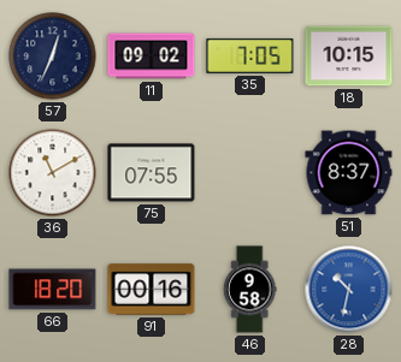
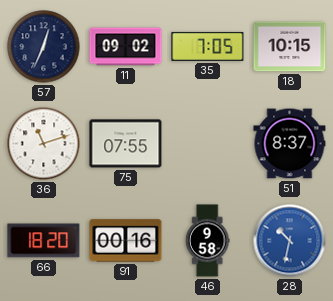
36: 11:10 -> 11:12
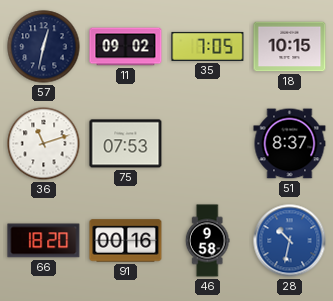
57: 12:34 -> 12:32
75: 07:55 -> 07:53
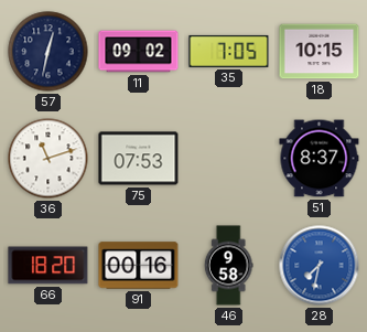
28: 10:32 -> 7:32
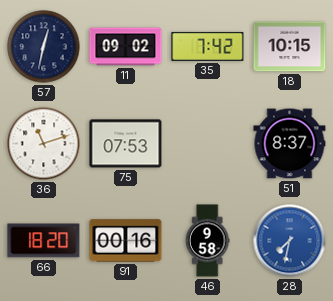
35: 7:05 -> 7:42
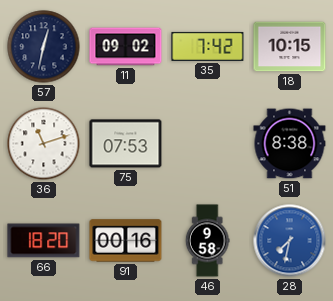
51: 8:37 -> 8:38
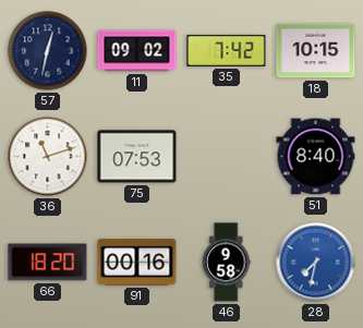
51: 8:38 -> 8:40
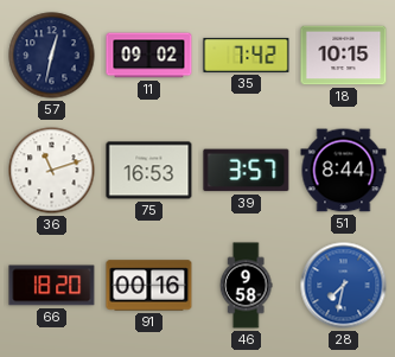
75: 07:53 -> 16:53
39: none -> 3:57
51: 8:40 -> 8:44
